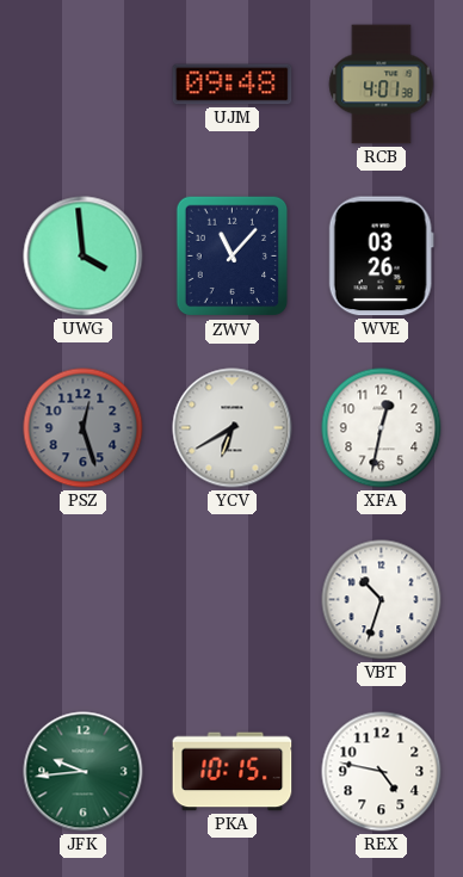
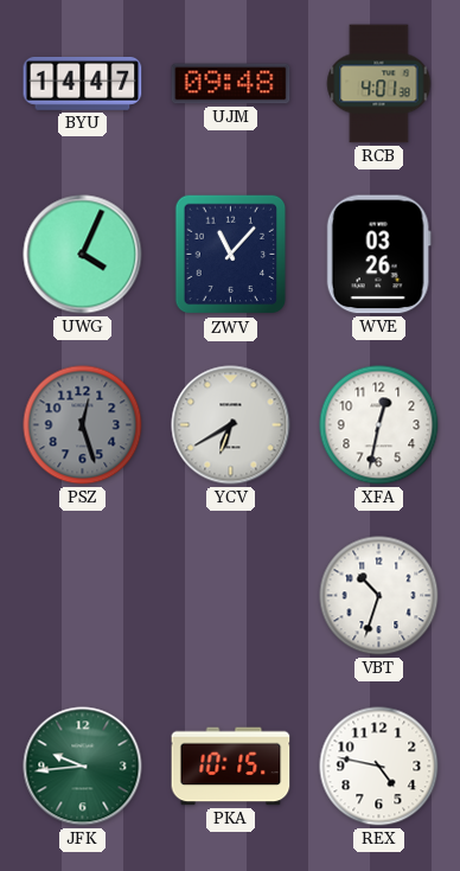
BYU: none -> 14:47
UWG: 3:59 -> 4:04
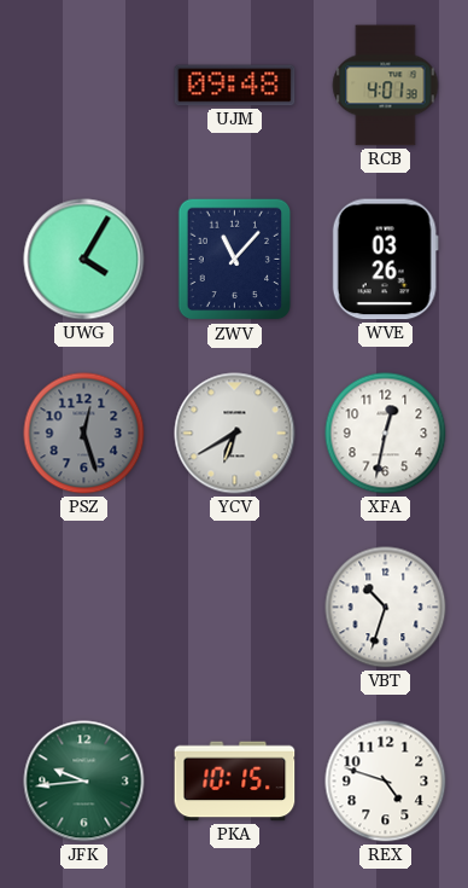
BYU: 14:47 -> none
UWG: 4:04 -> 4:05
REX: 4:47 -> 4:48
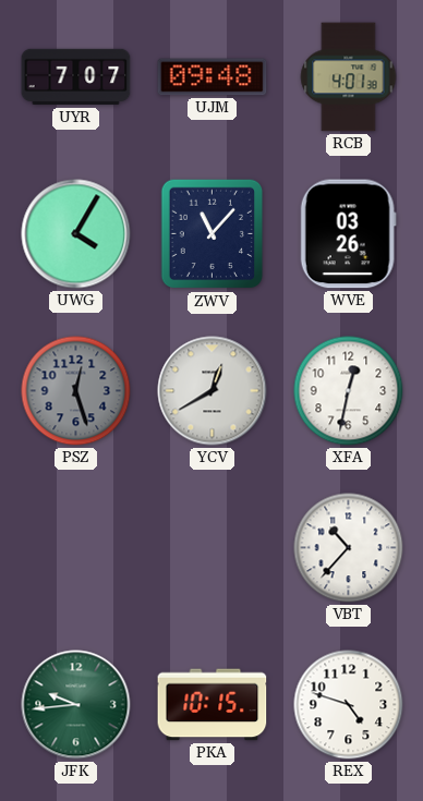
UYR: none -> 7:07
YCV: 6:40 -> 12:40
VBT: 10:33 -> 10:37
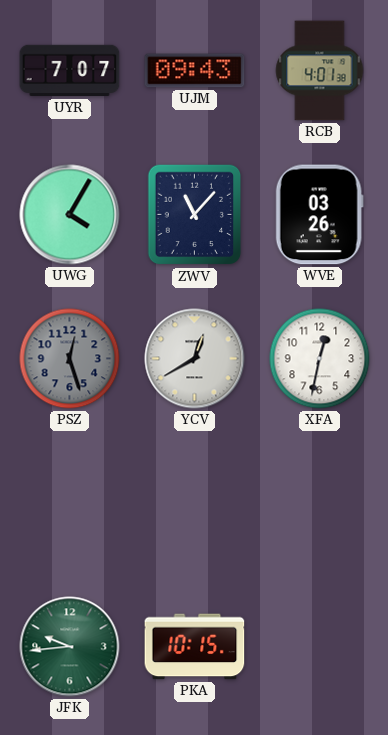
UJM: 09:48 -> 09:43
VBT: 10:37 -> none
REX: 4:48 -> none
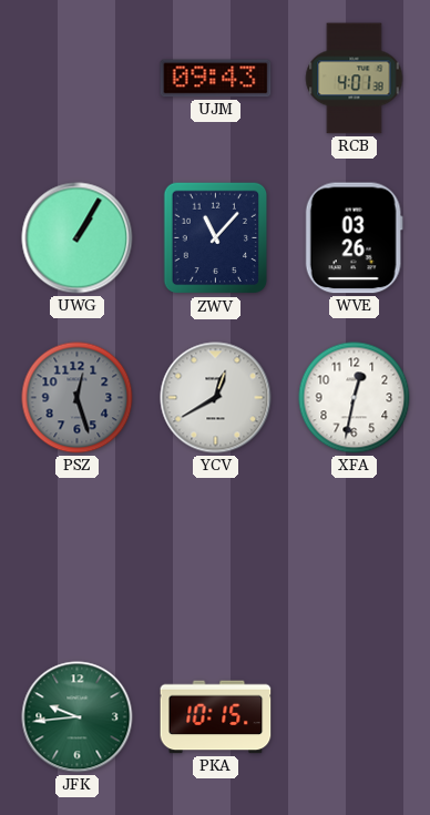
UYR: 7:07 -> none
UWG: 4:05 -> 1:05
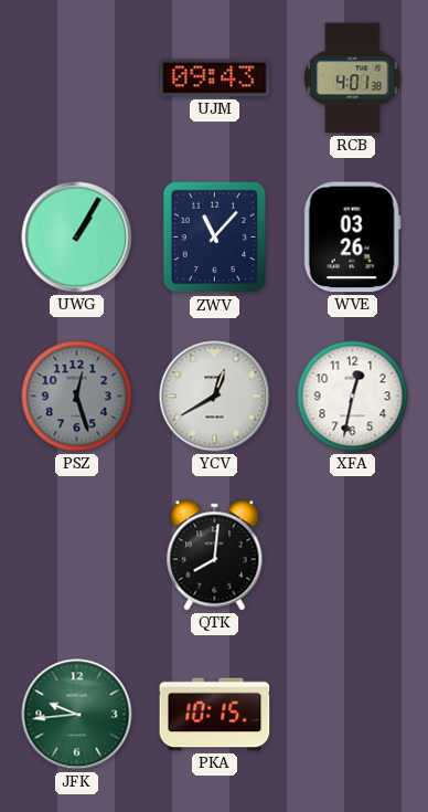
QTK: none -> 8:01
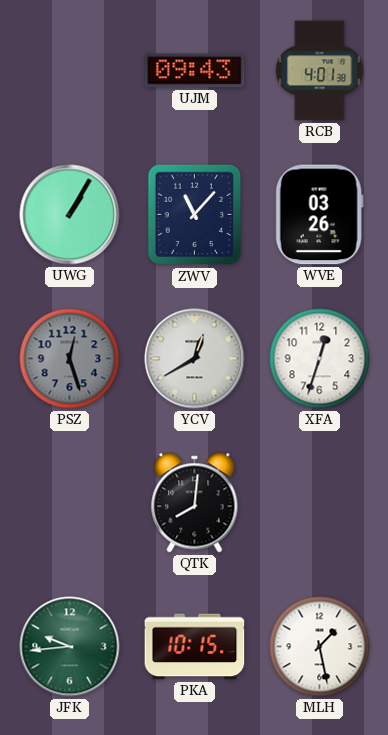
XFA: 12:32 -> 12:33
MLH: none -> 1:28
